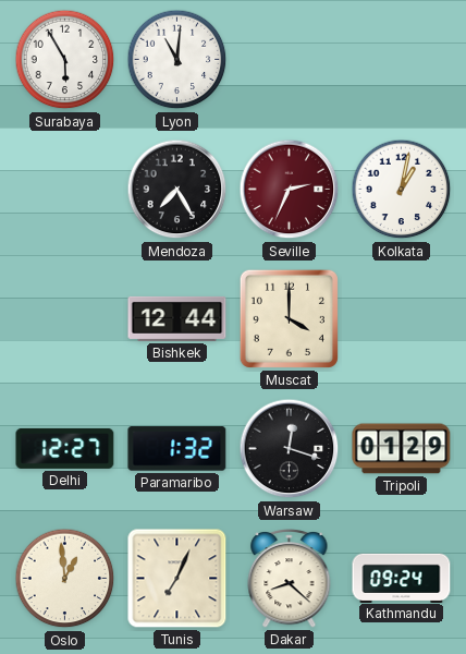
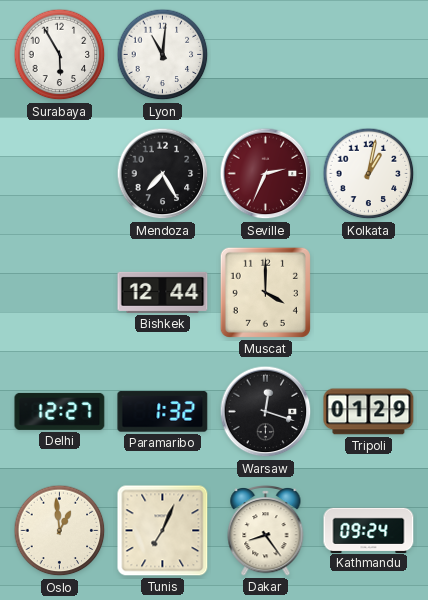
Dakar: 8:22 -> 8:24
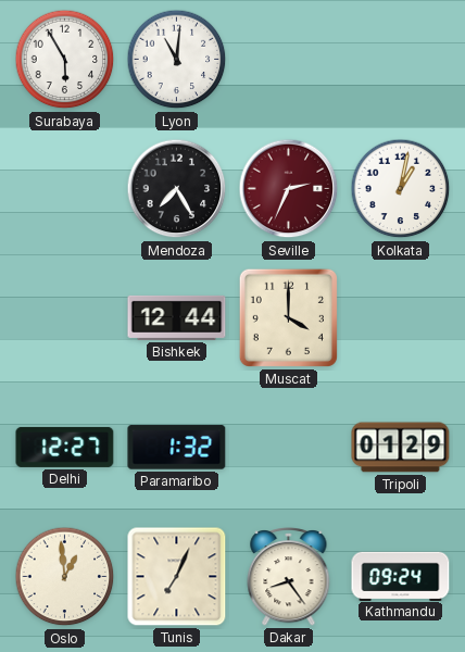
Warsaw: 12:18 -> none
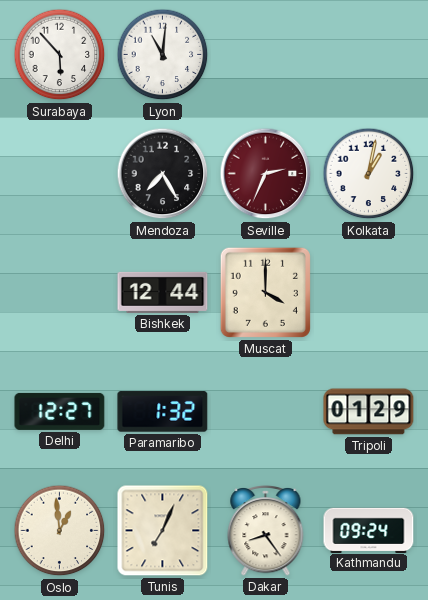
Surabaya: 5:55 -> 5:53
